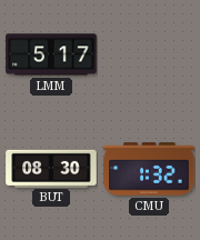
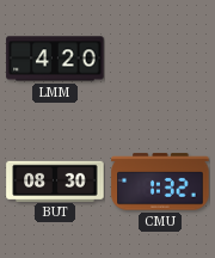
LMM: 5:17 -> 4:20
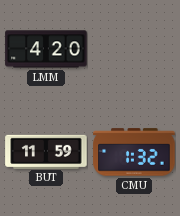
BUT: 08:30 -> 11:59
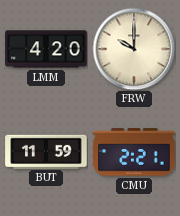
FRW: none -> 10:00
CMU: 1:32 -> 2:21
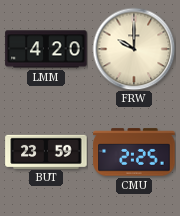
BUT: 11:59 -> 23:59
CMU: 2:21 -> 2:25
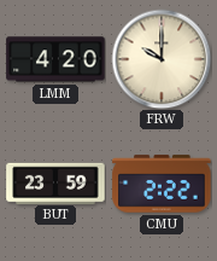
CMU: 2:25 -> 2:22
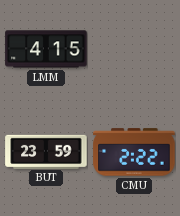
LMM: 4:20 -> 4:15
FRW: 10:00 -> none
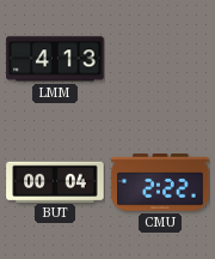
LMM: 4:15 -> 4:13
BUT: 23:59 -> 00:04
